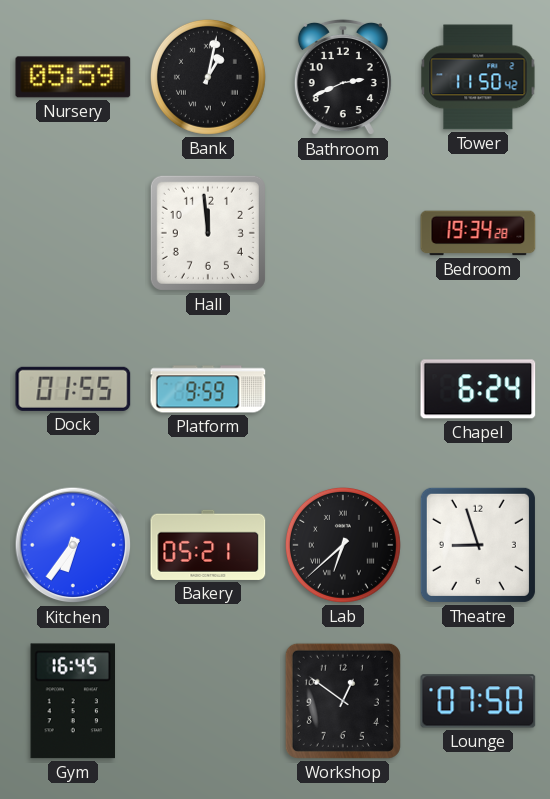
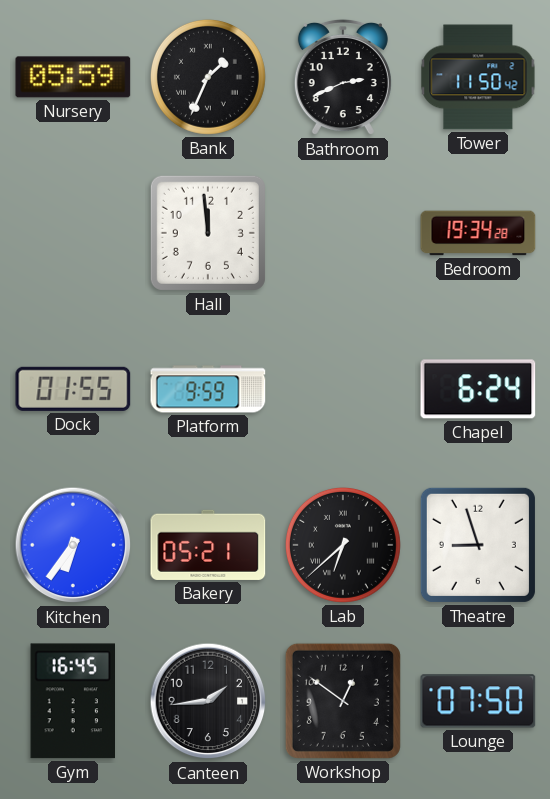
Bank: 1:02 -> 1:34
Canteen: none -> 1:44
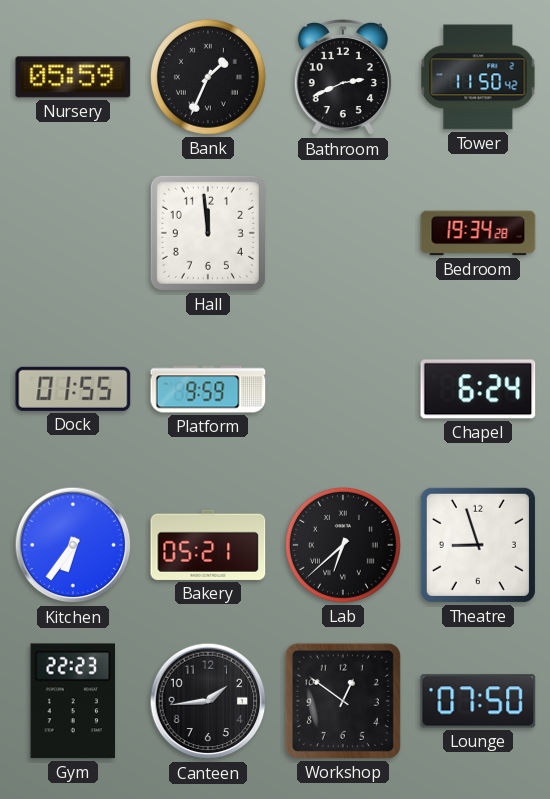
Gym: 16:45 -> 22:23
